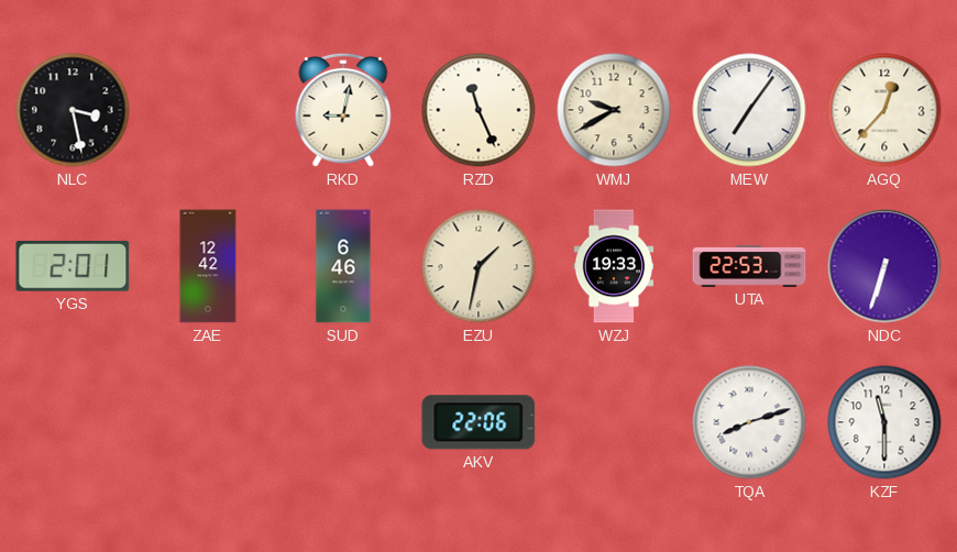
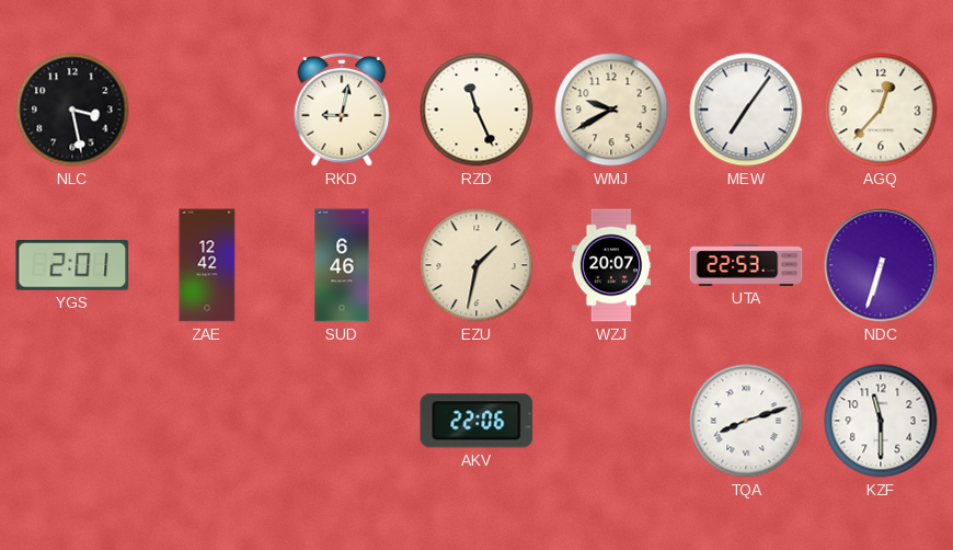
WZJ: 19:33 -> 20:07
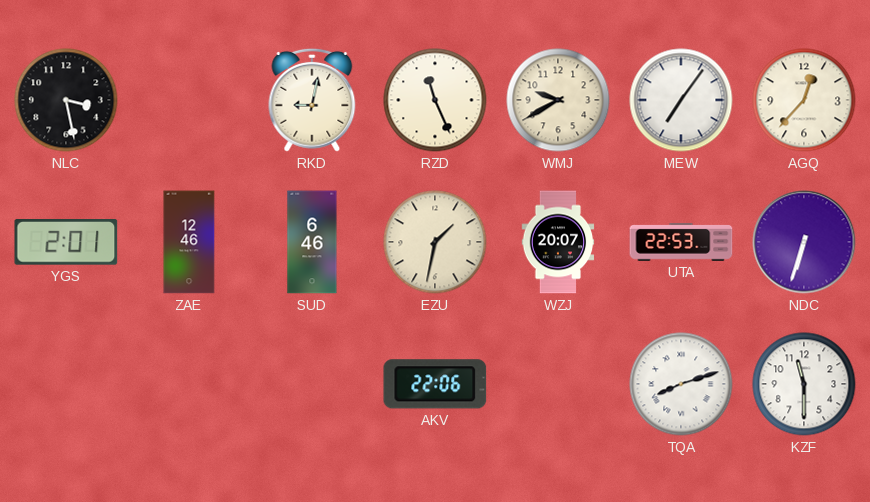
ZAE: 12:42 -> 12:46
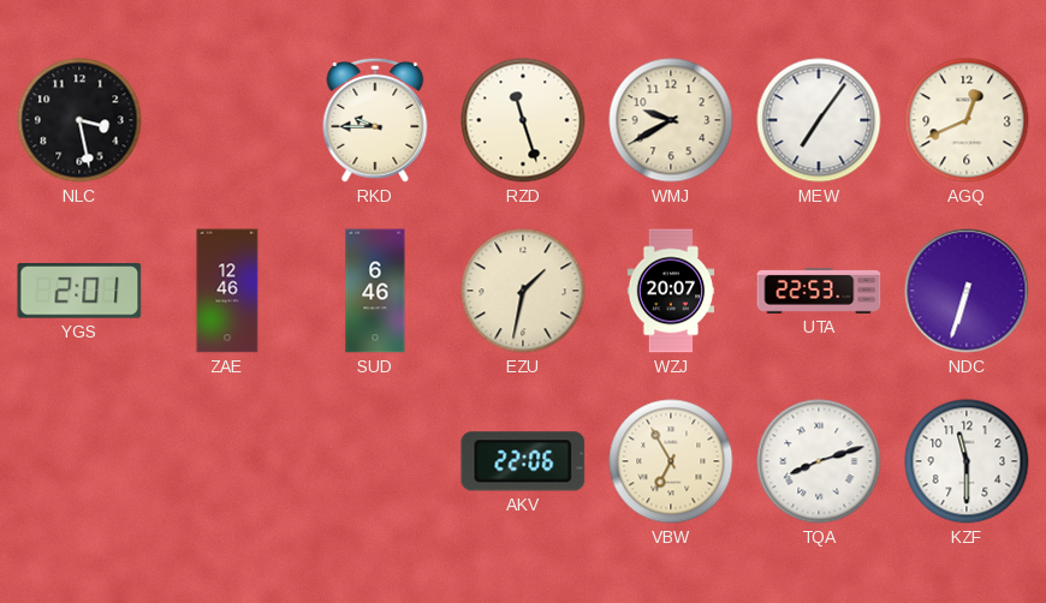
RKD: 9:02 -> 9:45
RZD: 11:26 -> 11:27
AGQ: 12:37 -> 12:41
VBW: none -> 6:55
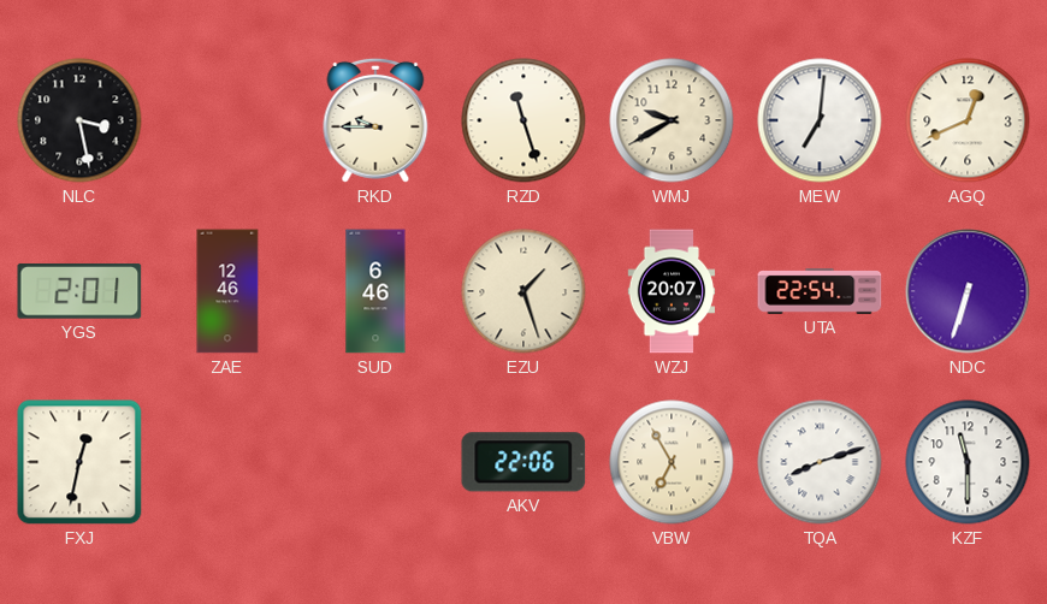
MEW: 7:06 -> 7:01
EZU: 1:32 -> 1:27
UTA: 22:53 -> 22:54
FXJ: none -> 12:32
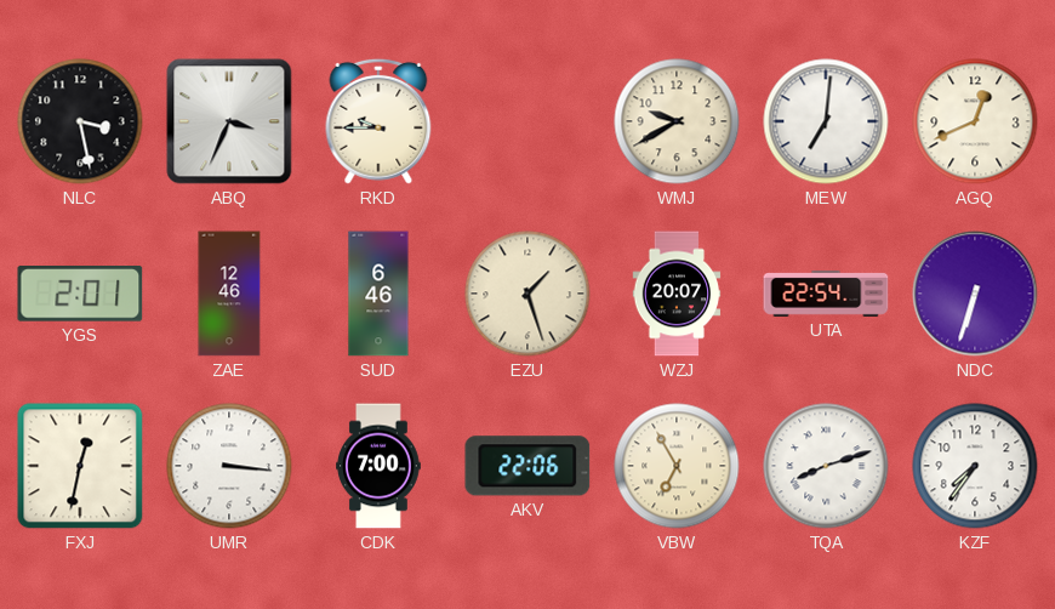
ABQ: none -> 3:34
RZD: 11:27 -> none
UMR: none -> 3:16
CDK: none -> 7:00
KZF: 11:30 -> 7:36
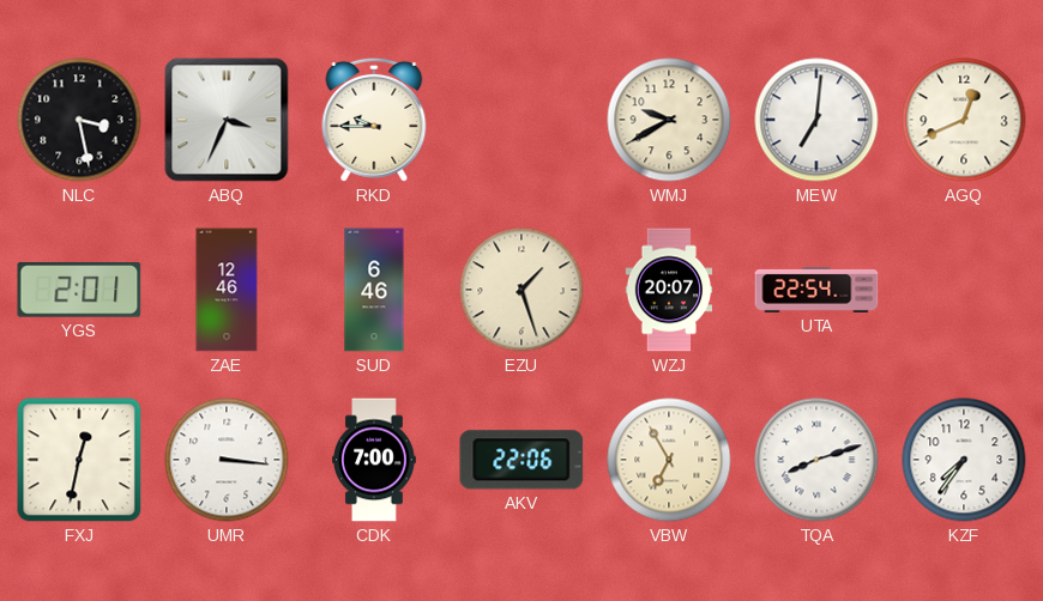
NDC: 6:33 -> none
